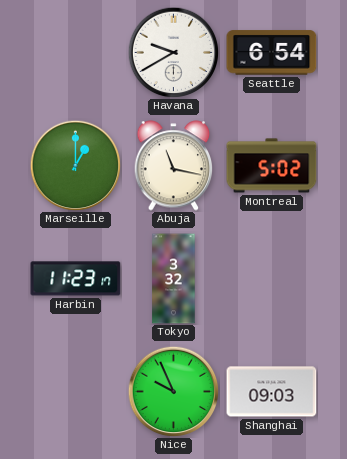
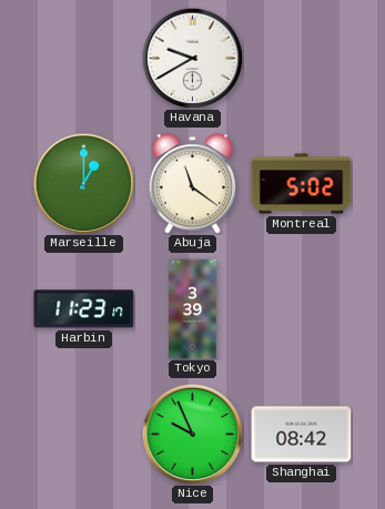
Seattle: 6:54 -> none
Abuja: 11:17 -> 11:21
Tokyo: 3:32 -> 3:39
Shanghai: 09:03 -> 08:42
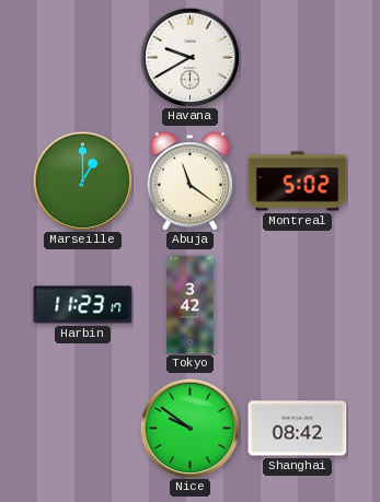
Tokyo: 3:39 -> 3:42
Nice: 9:56 -> 9:51
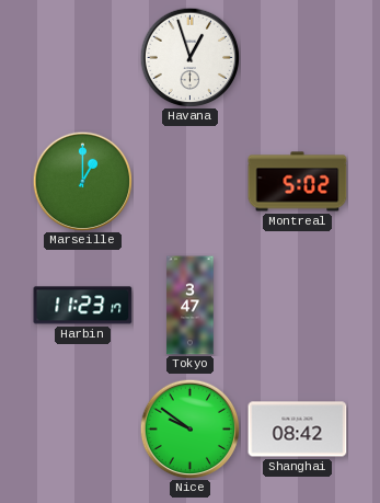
Havana: 9:40 -> 12:57
Abuja: 11:21 -> none
Tokyo: 3:42 -> 3:47
